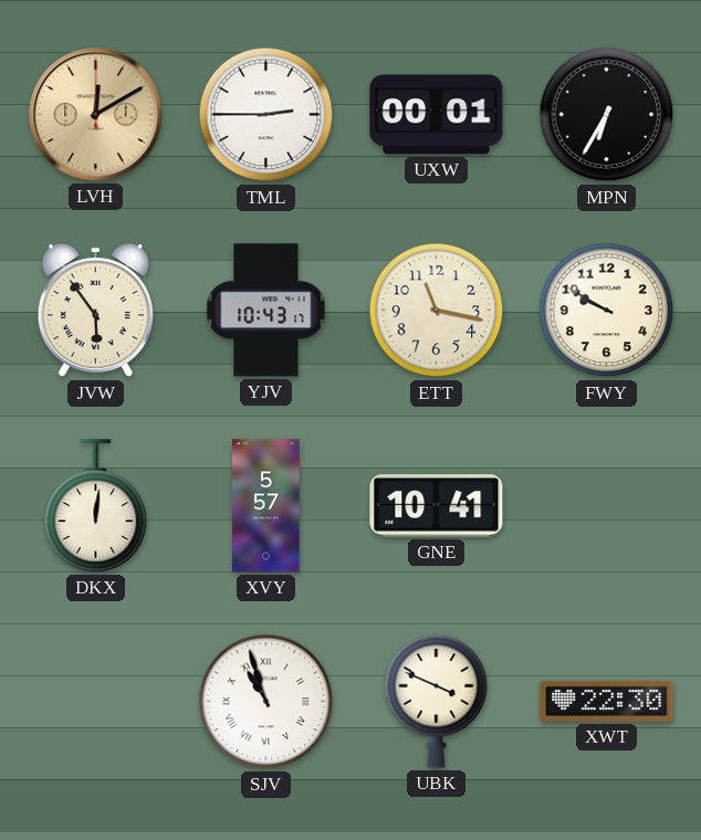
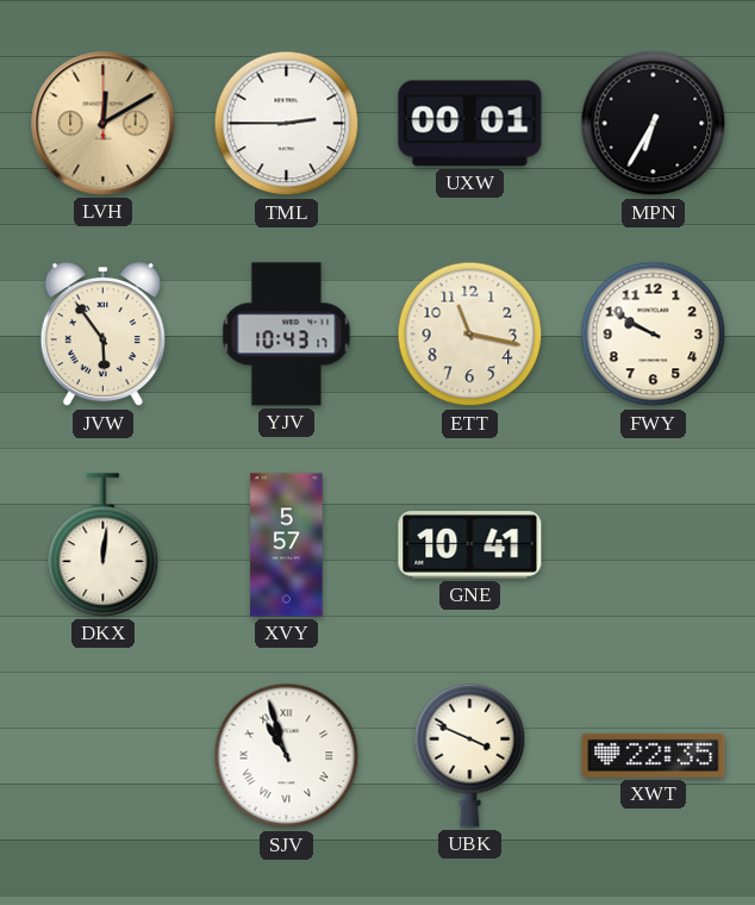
XWT: 22:30 -> 22:35
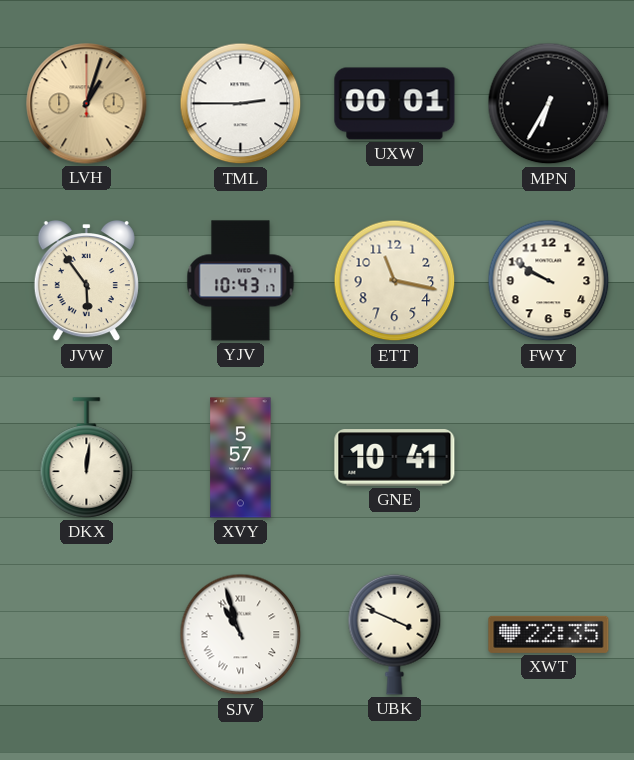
LVH: 12:10 -> 1:03
